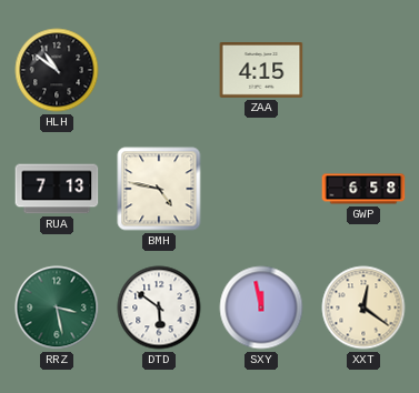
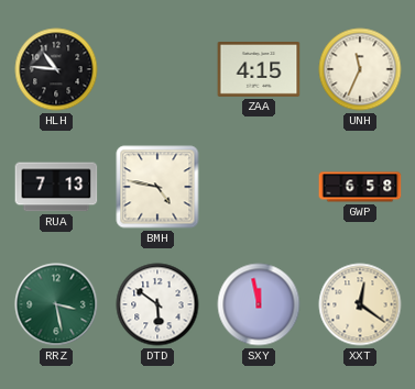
HLH: 10:51 -> 10:46
UNH: none -> 11:34
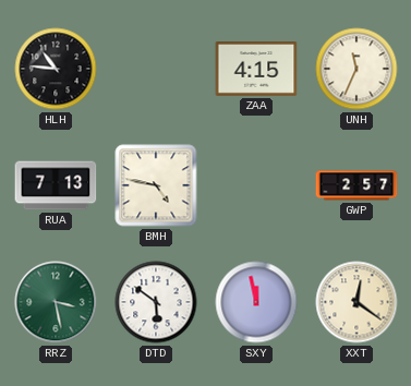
GWP: 6:58 -> 2:57
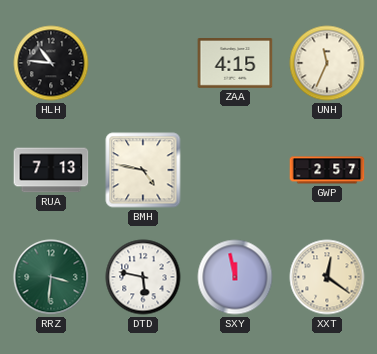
RRZ: 3:28 -> 3:31
DTD: 5:51 -> 5:47
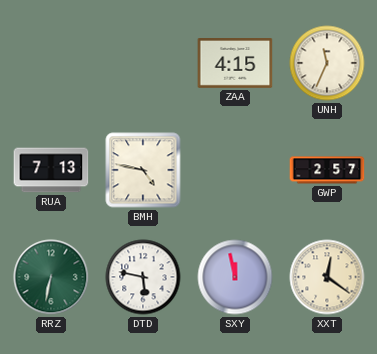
HLH: 10:46 -> none
RRZ: 3:31 -> 6:32
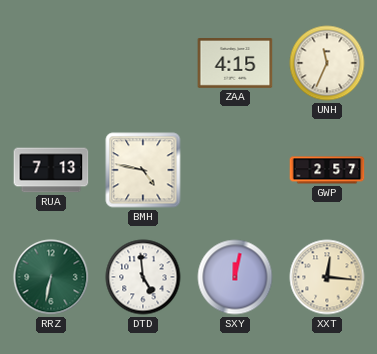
DTD: 5:47 -> 4:59
SXY: 11:58 -> 12:02
XXT: 12:21 -> 12:16
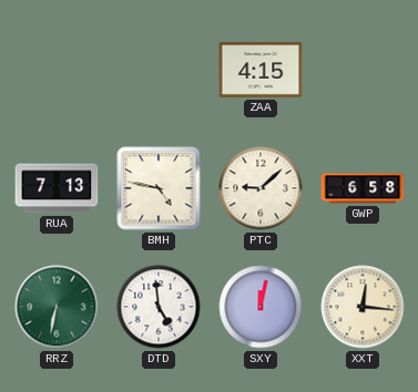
UNH: 11:34 -> none
PTC: none -> 9:08
GWP: 2:57 -> 6:58
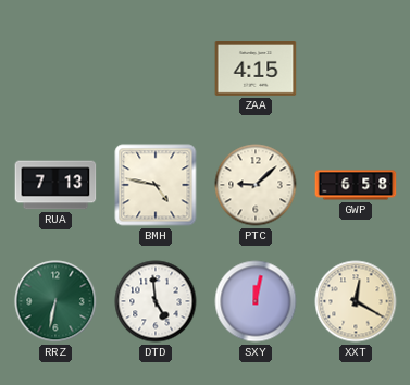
XXT: 12:16 -> 12:20
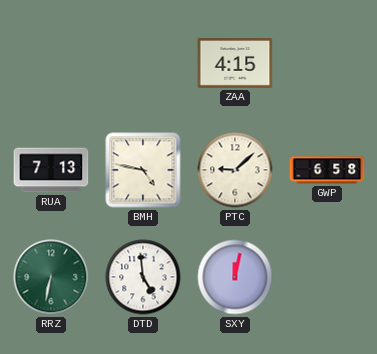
XXT: 12:20 -> none
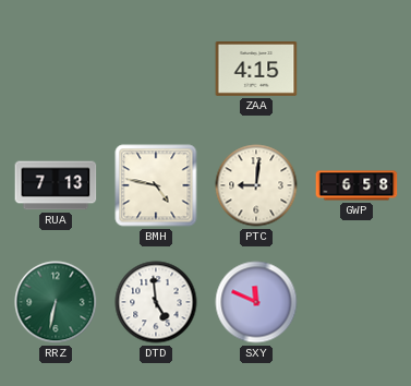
PTC: 9:08 -> 9:01
SXY: 12:02 -> 11:49
